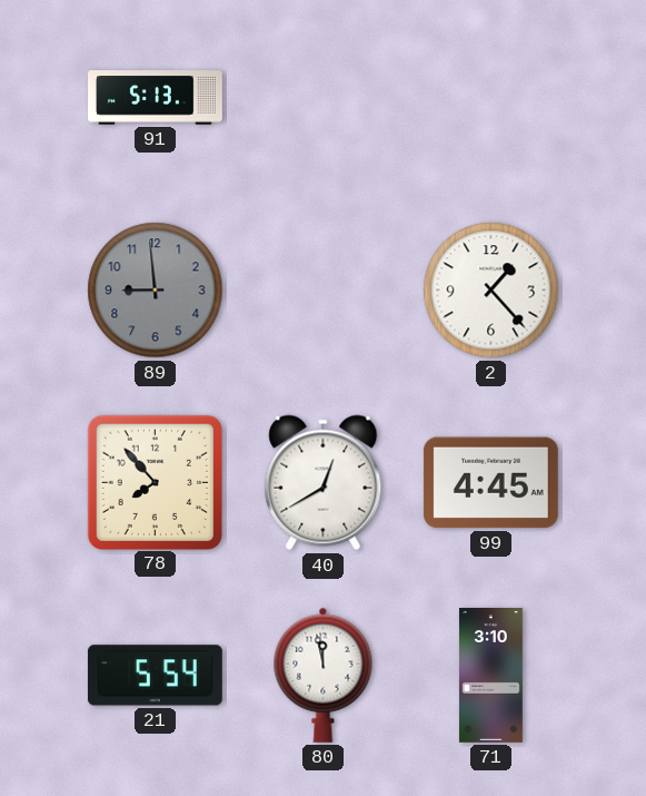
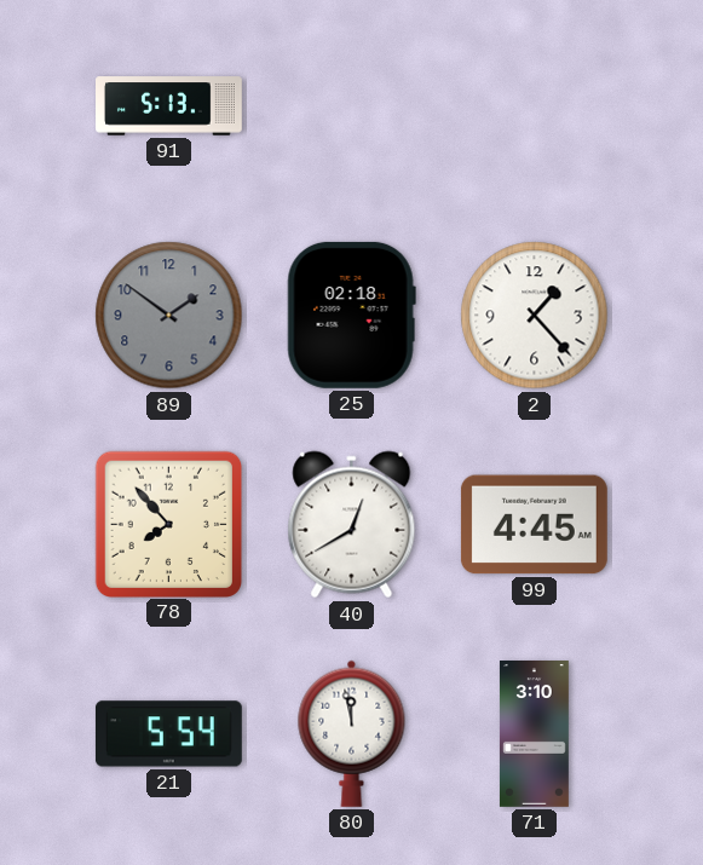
89: 8:59 -> 1:51
25: none -> 02:18
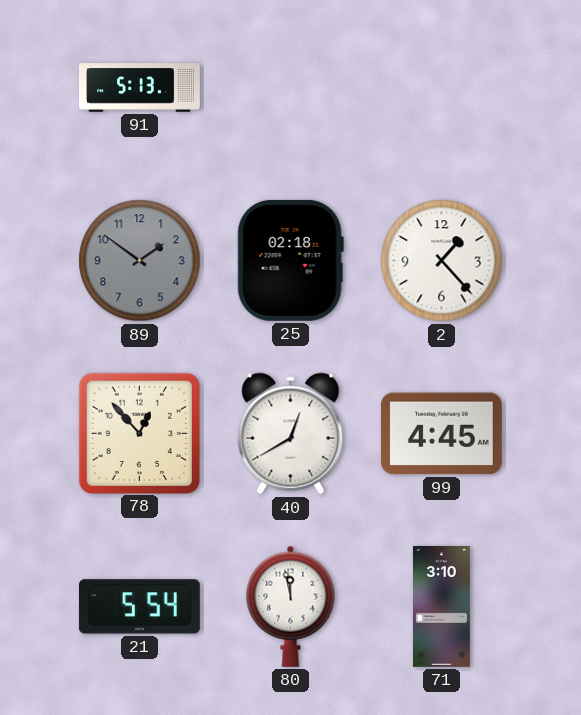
78: 7:53 -> 12:53
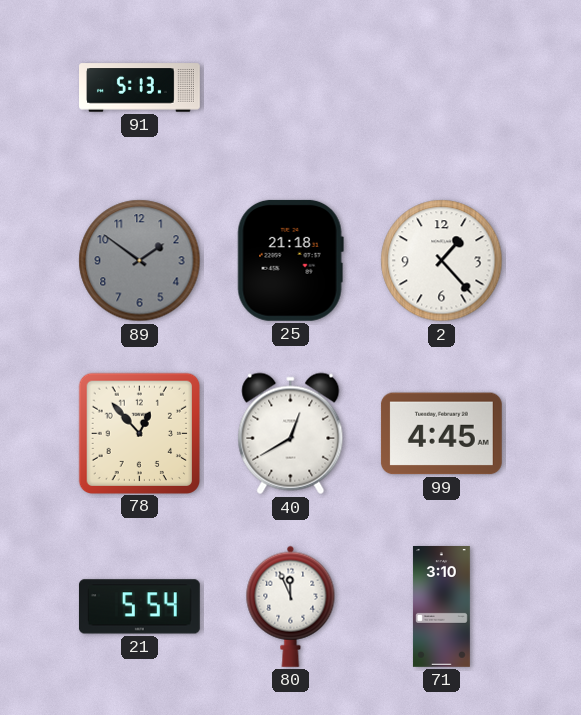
25: 02:18 -> 21:18
80: 11:58 -> 11:56
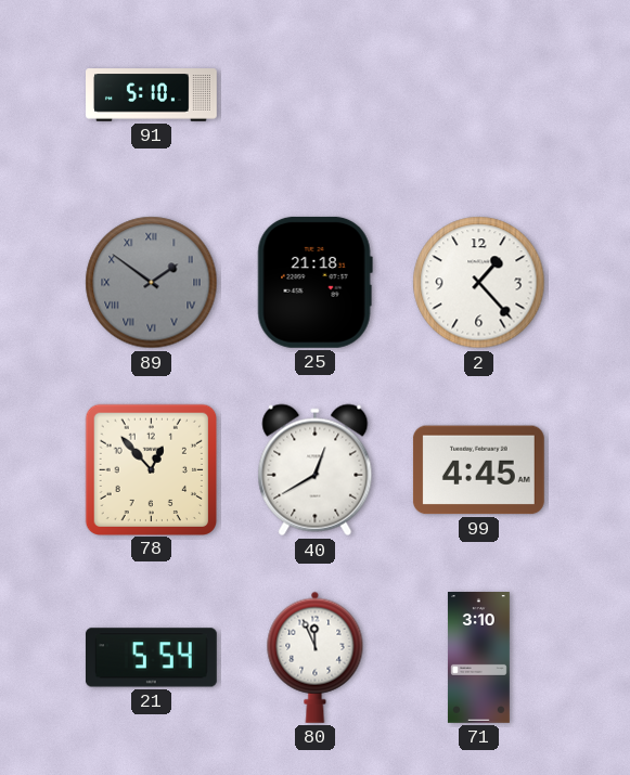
91: 5:13 -> 5:10
89 numerals: Arabic -> Roman
